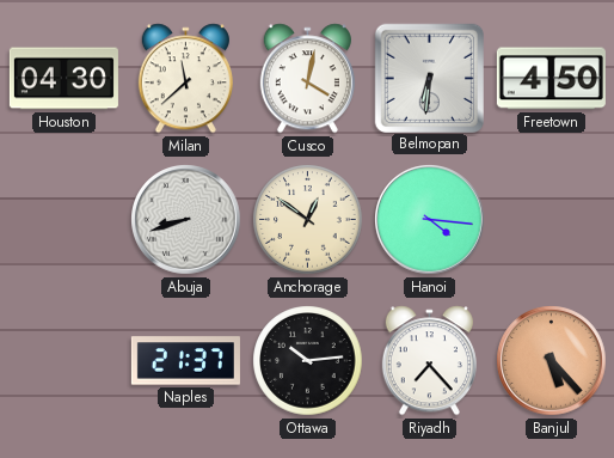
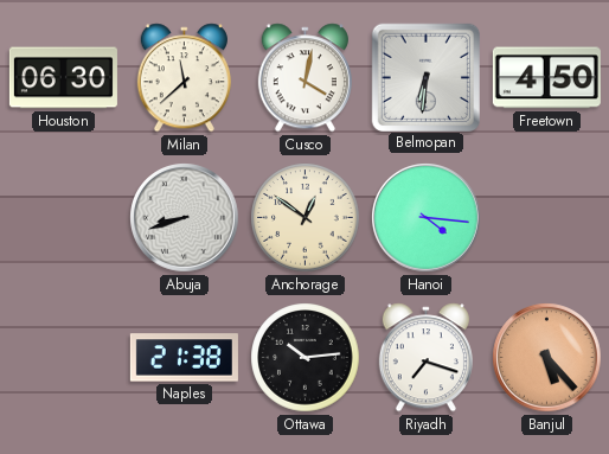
Houston: 04:30 -> 06:30
Naples: 21:37 -> 21:38
Riyadh: 7:23 -> 7:18
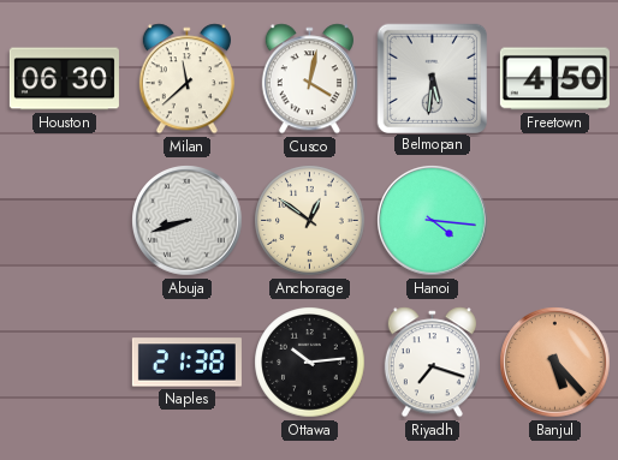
Belmopan: 6:31 -> 5:31
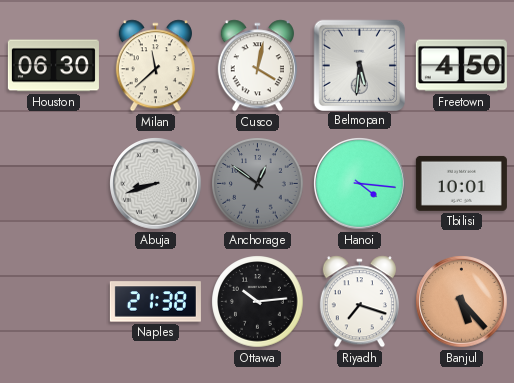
Anchorage dial: cream -> grey
Tbilisi: none -> 10:01
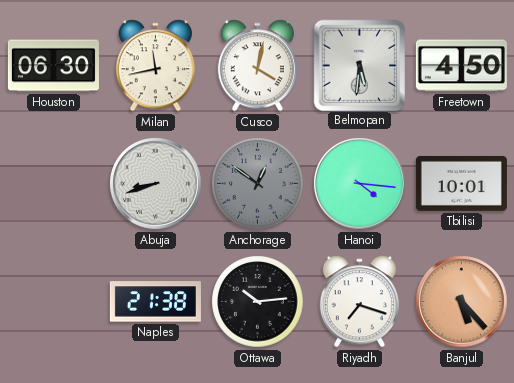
Milan: 11:38 -> 11:43
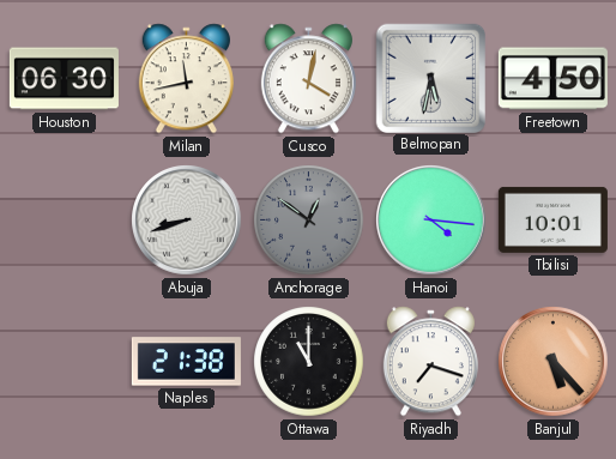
Belmopan: 5:31 -> 5:32
Ottawa: 10:14 -> 11:00
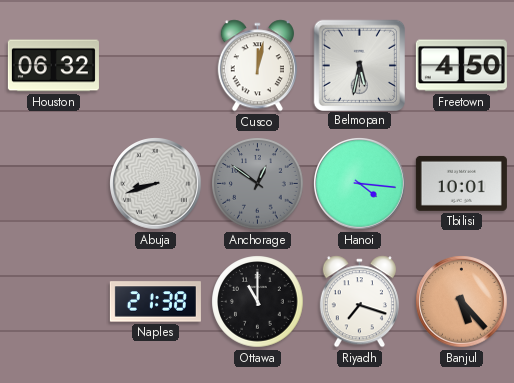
Houston: 06:30 -> 06:32
Milan: 11:43 -> none
Cusco: 4:02 -> 12:02
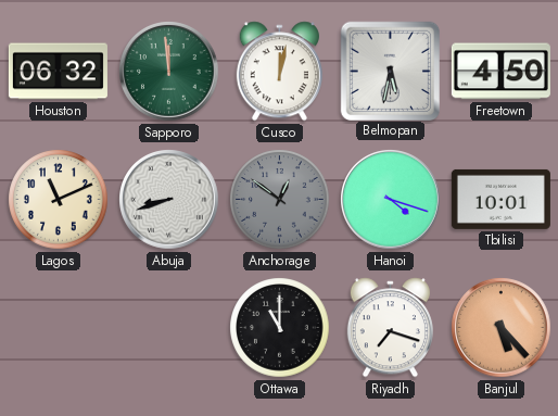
Sapporo: none -> 11:59
Lagos: none -> 11:11
Hanoi: 4:16 -> 4:18
Naples: 21:38 -> none
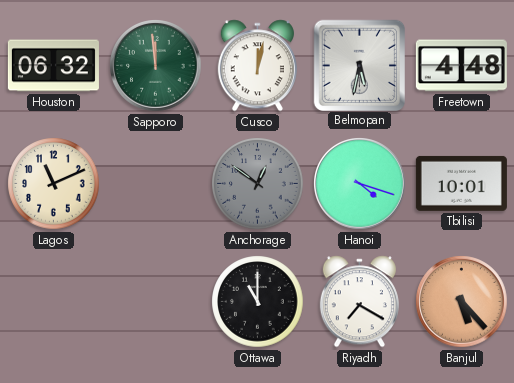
Freetown: 4:50 -> 4:48
Abuja: 8:42 -> none
Riyadh: 7:18 -> 7:20
